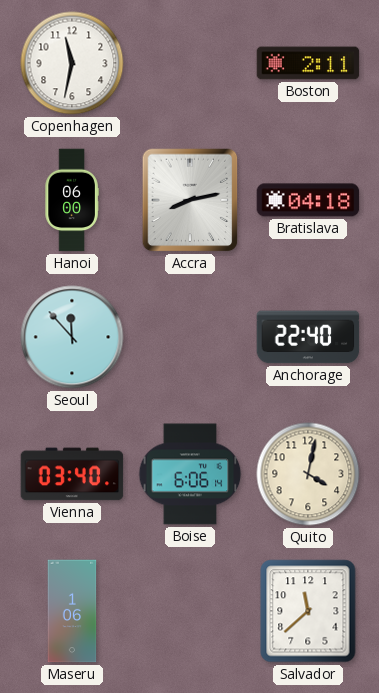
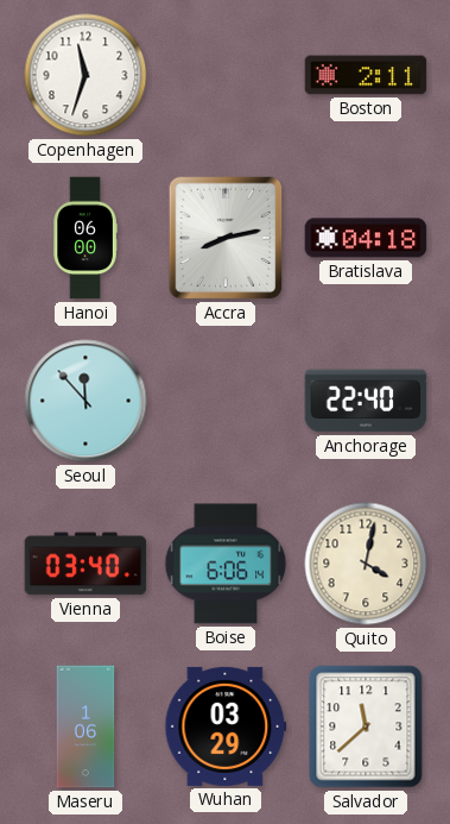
Copenhagen: 11:32 -> 11:33
Wuhan: none -> 03:29
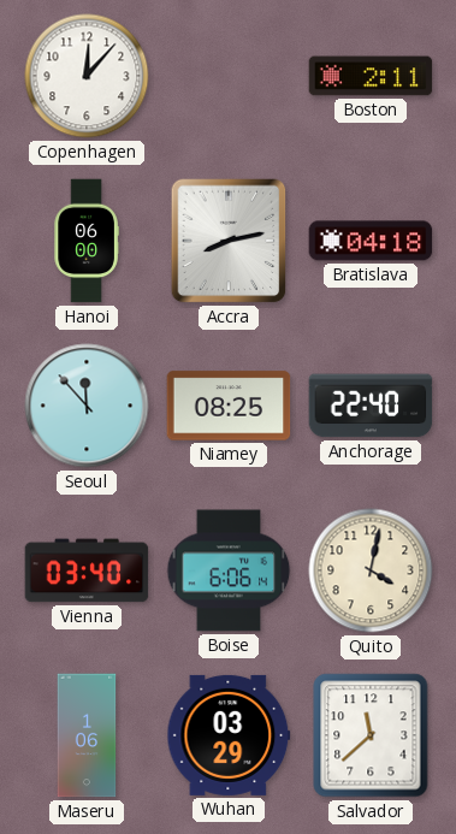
Copenhagen: 11:33 -> 12:07
Niamey: none -> 08:25
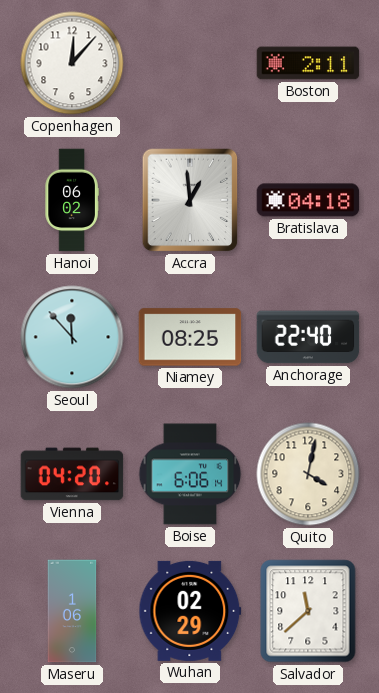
Hanoi: 06:00 -> 06:02
Accra: 8:13 -> 12:59
Vienna: 03:40 -> 04:20
Wuhan: 03:29 -> 02:29
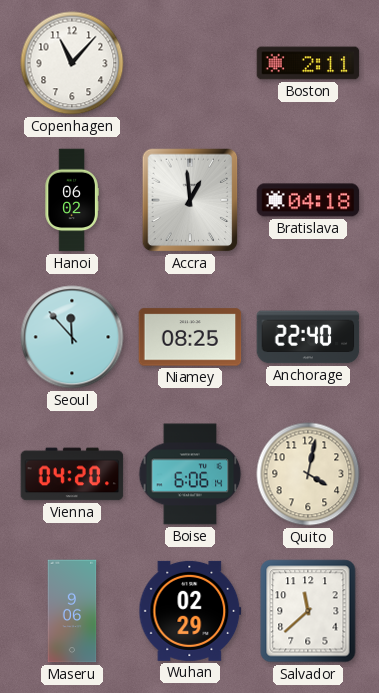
Copenhagen: 12:07 -> 11:07
Maseru: 1:06 -> 9:06
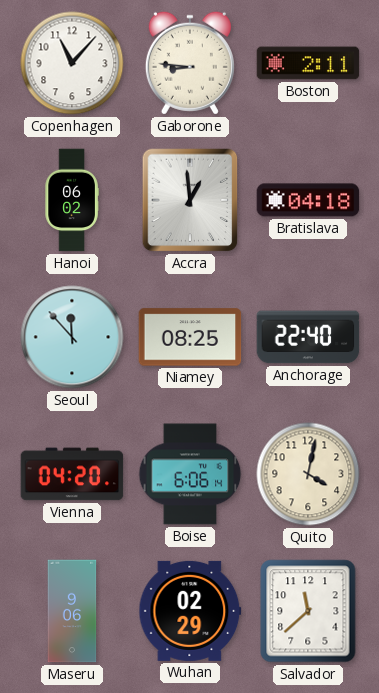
Gaborone: none -> 8:46
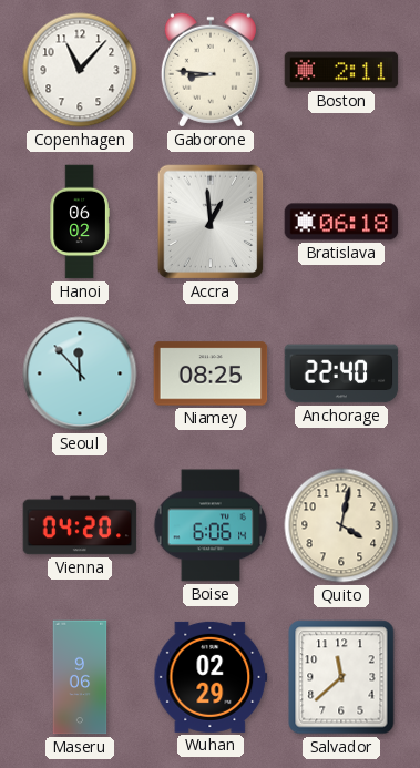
Bratislava: 04:18 -> 06:18
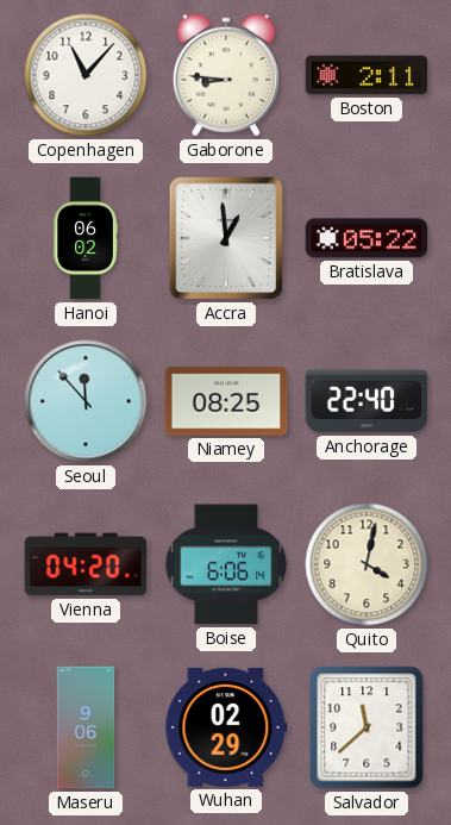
Bratislava: 06:18 -> 05:22
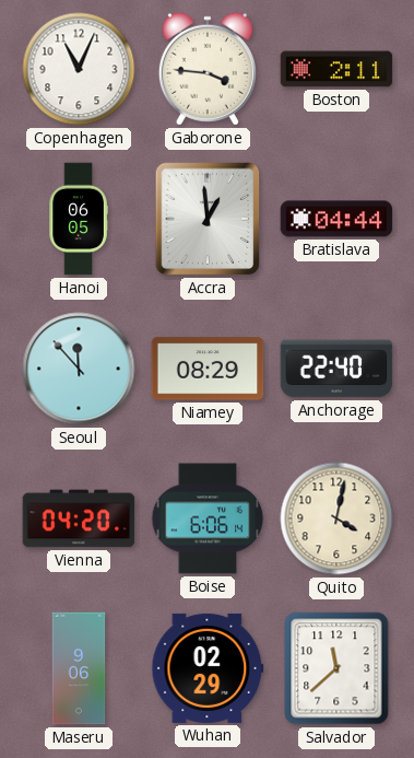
Copenhagen: 11:07 -> 11:04
Gaborone: 8:46 -> 3:46
Hanoi: 06:02 -> 06:05
Bratislava: 05:22 -> 04:44
Niamey: 08:25 -> 08:29
